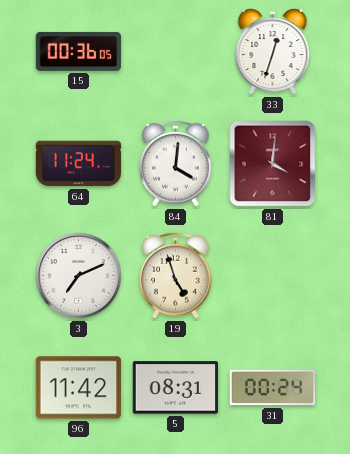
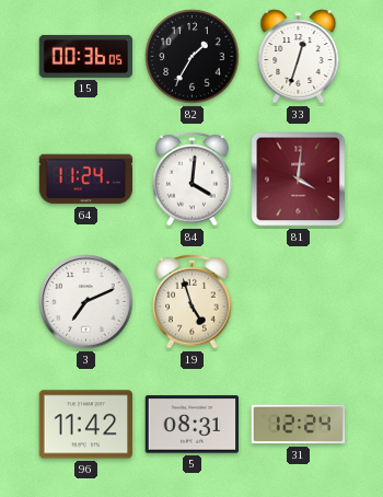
82: none -> 1:35
31: 00:24 -> 12:24
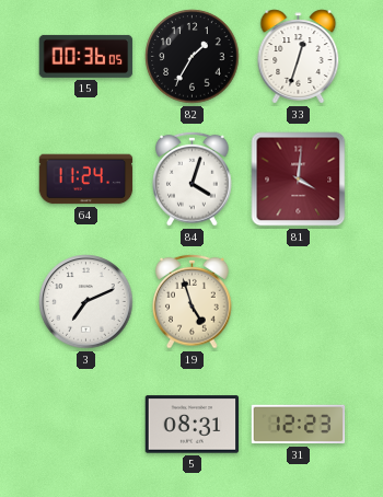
84: 4:01 -> 4:03
96: 11:42 -> none
31: 12:24 -> 12:23
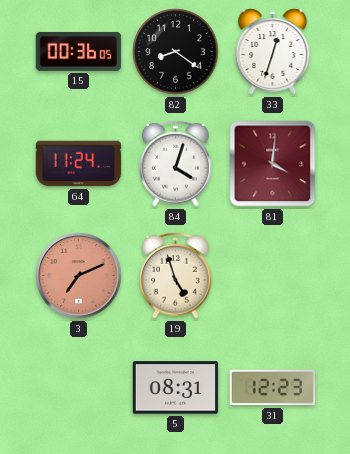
82: 1:35 -> 8:21
3 dial: white -> salmon
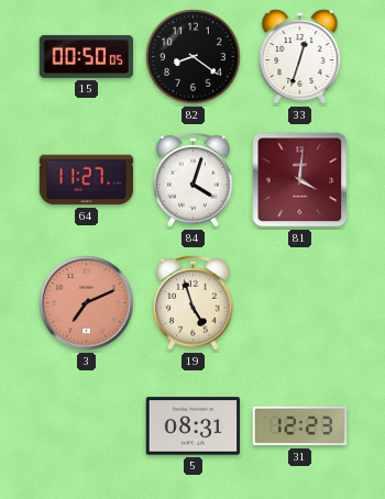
15: 00:36 -> 00:50
64: 11:24 -> 11:27
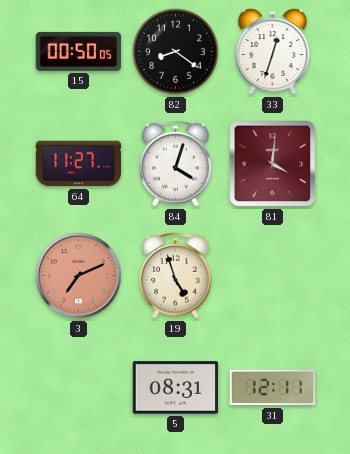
31: 12:23 -> 12:11
